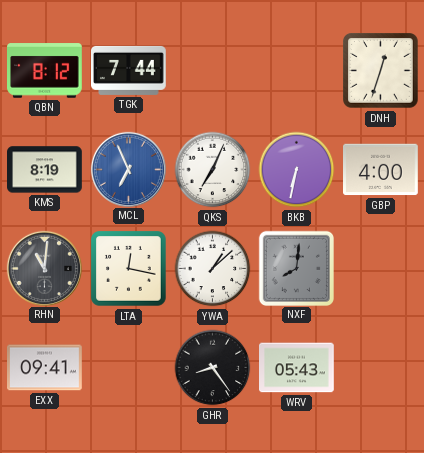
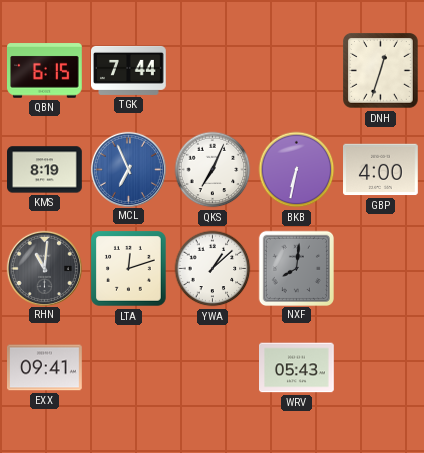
QBN: 8:12 -> 6:15
LTA: 12:17 -> 12:12
GHR: 8:24 -> none
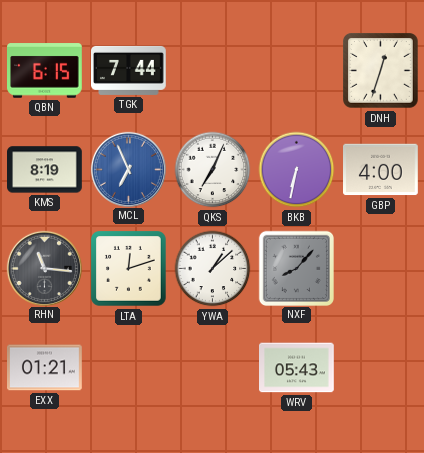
RHN: 11:01 -> 11:16
NXF: 8:01 -> 8:07
EXX: 09:41 -> 01:21
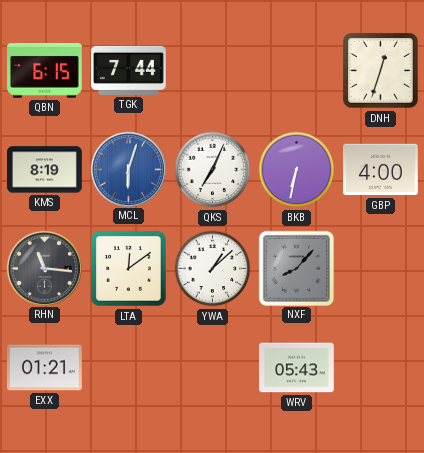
MCL: 6:56 -> 6:03
LTA: 12:12 -> 12:09
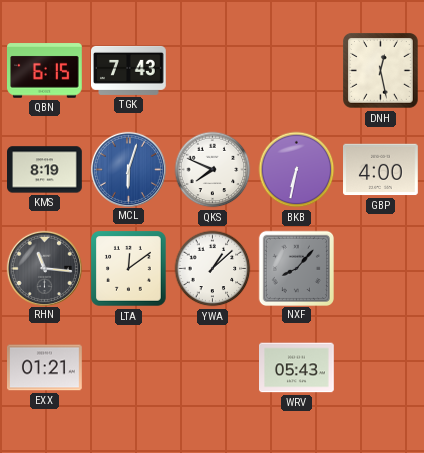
TGK: 7:44 -> 7:43
DNH: 12:33 -> 12:28
QKS: 7:04 -> 7:49
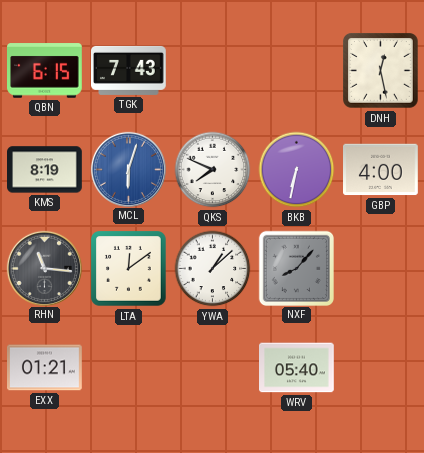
WRV: 05:43 -> 05:40
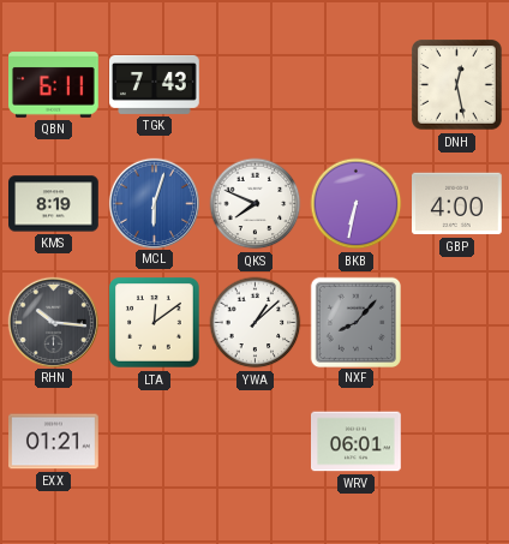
QBN: 6:15 -> 6:11
RHN: 11:16 -> 10:16
WRV: 05:40 -> 06:01
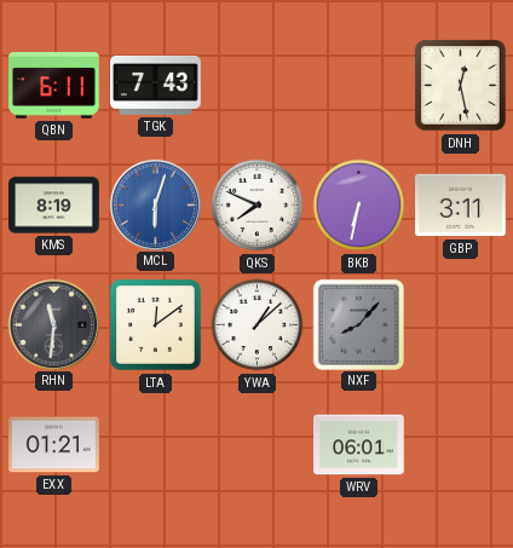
GBP: 4:00 -> 3:11
RHN: 10:16 -> 11:31
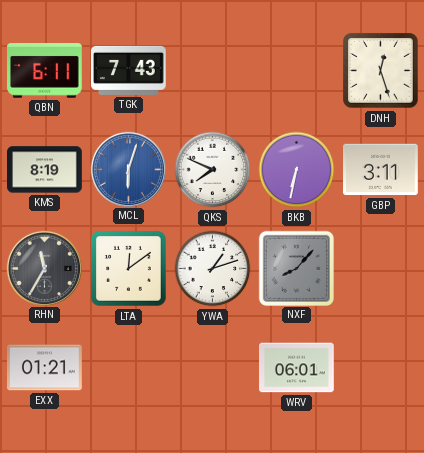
DNH: 12:28 -> 12:27
RHN: 11:31 -> 11:35
YWA: 1:08 -> 1:12
